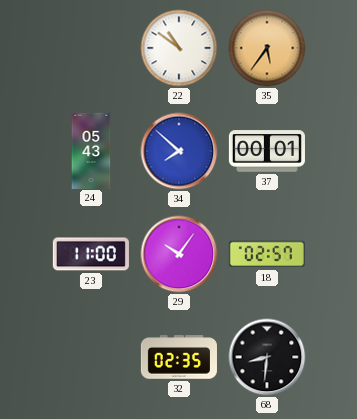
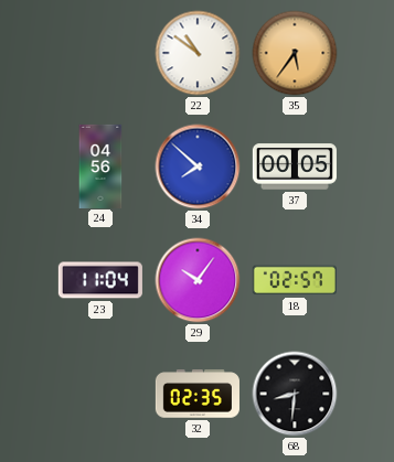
24: 05:43 -> 04:56
37: 00:01 -> 00:05
23: 11:00 -> 11:04
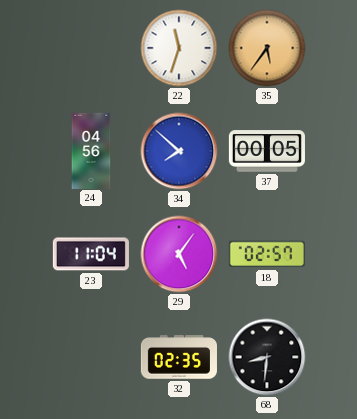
22: 10:51 -> 11:33
29: 10:06 -> 5:06
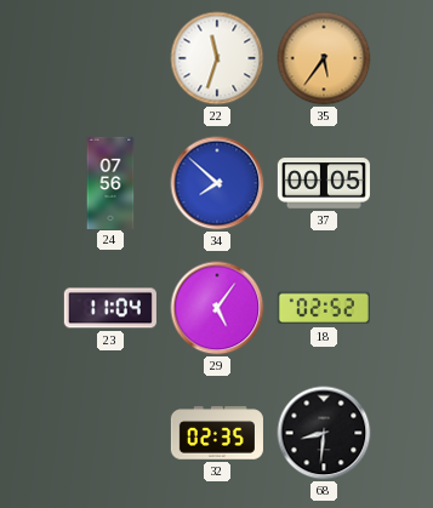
24: 04:56 -> 07:56
18: 02:57 -> 02:52
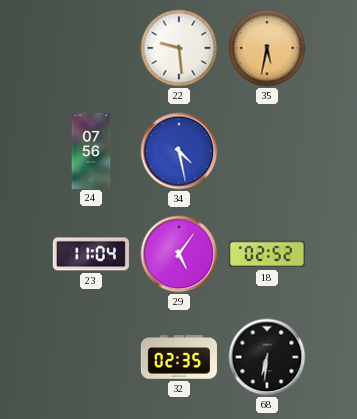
22: 11:33 -> 9:29
35: 5:36 -> 5:32
34: 7:52 -> 4:28
37: 00:05 -> none
68: 8:31 -> 6:31
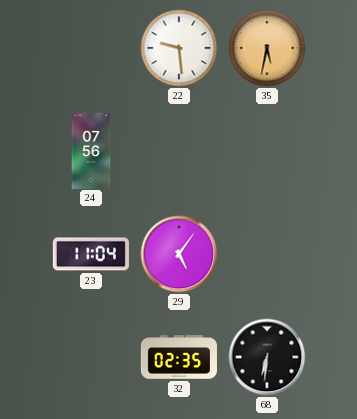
34: 4:28 -> none
18: 02:52 -> none
